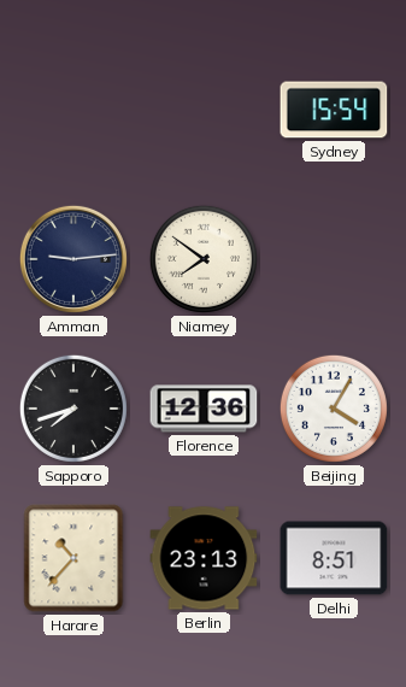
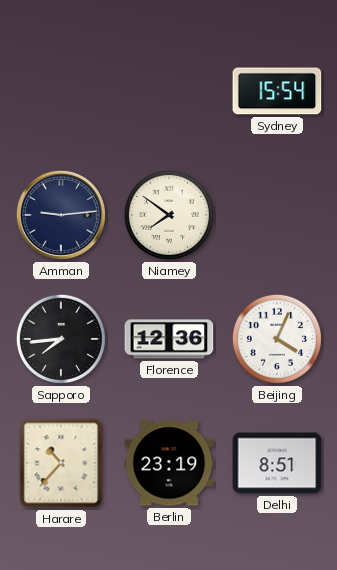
Sapporo: 7:42 -> 7:44
Beijing: 4:05 -> 4:04
Berlin: 23:13 -> 23:19
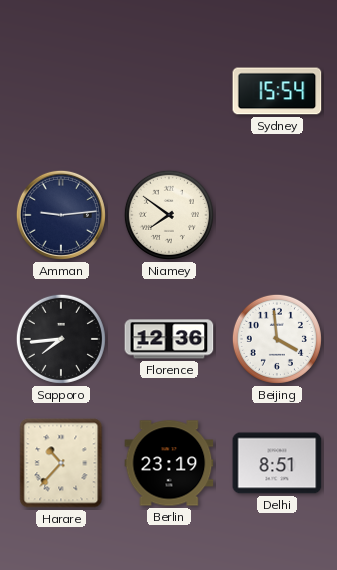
Beijing: 4:04 -> 3:59
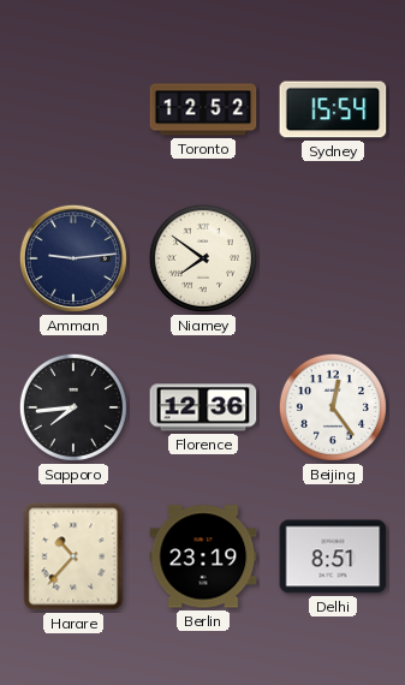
Toronto: none -> 12:52
Beijing: 3:59 -> 12:24
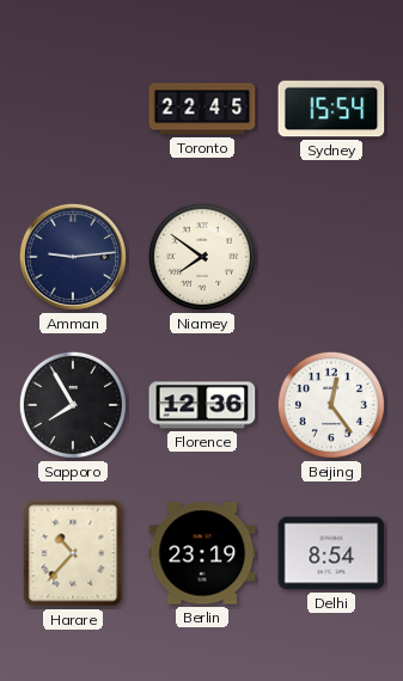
Toronto: 12:52 -> 22:45
Sapporo: 7:44 -> 7:55
Delhi: 8:51 -> 8:54
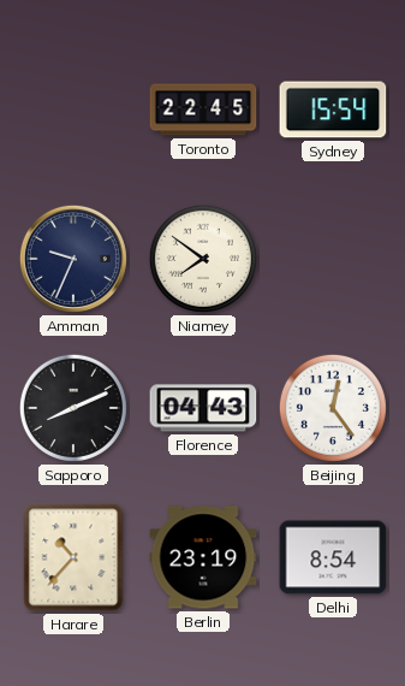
Amman: 9:14 -> 9:34
Sapporo: 7:55 -> 8:11
Florence: 12:36 -> 04:43
